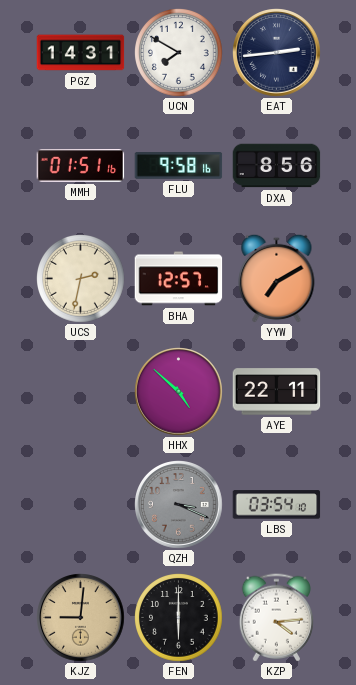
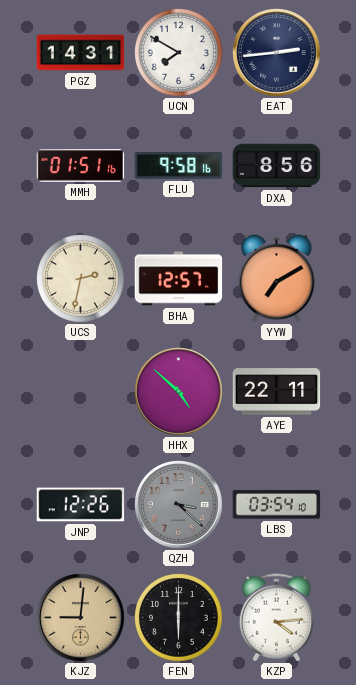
JNP: none -> 12:26
QZH: 3:19 -> 3:22
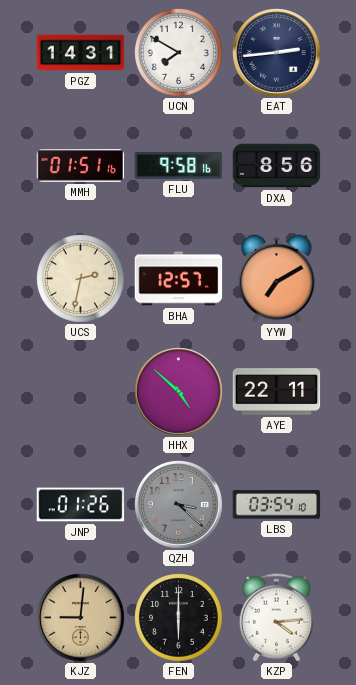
JNP: 12:26 -> 01:26
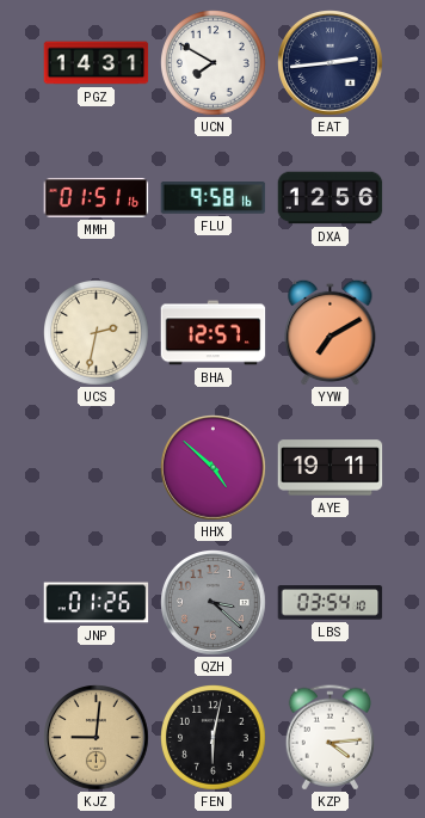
DXA: 8:56 -> 12:56
AYE: 22:11 -> 19:11
FEN: 6:00 -> 6:02
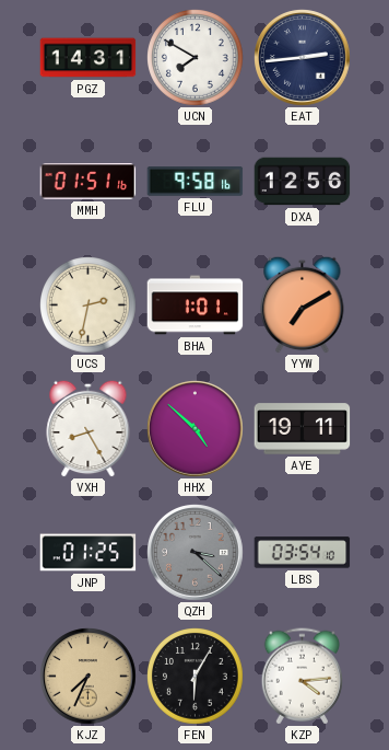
BHA: 12:57 -> 1:01
VXH: none -> 8:25
JNP: 01:26 -> 01:25
KJZ: 9:01 -> 7:34
FEN: 6:02 -> 6:05
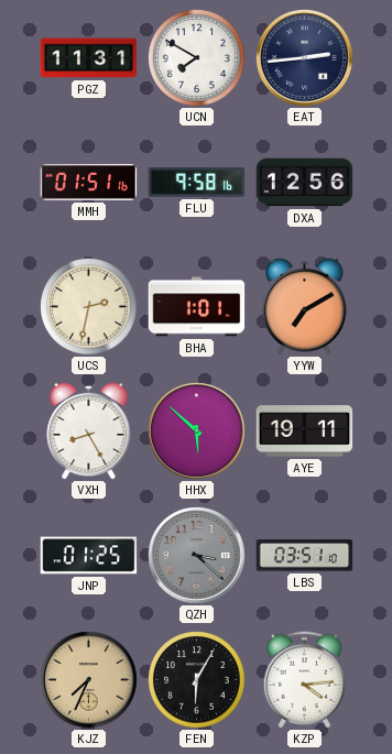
PGZ: 14:31 -> 11:31
HHX: 4:52 -> 5:52
LBS: 03:54 -> 03:51
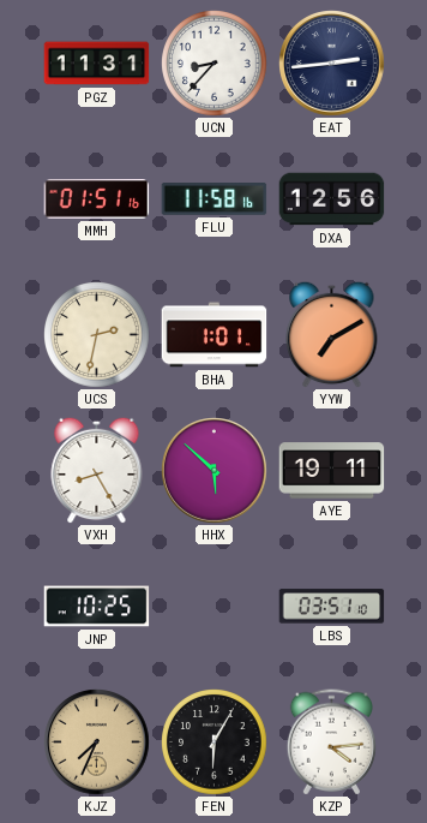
UCN: 7:50 -> 8:37
FLU: 9:58 -> 11:58
JNP: 01:25 -> 10:25
QZH: 3:22 -> none
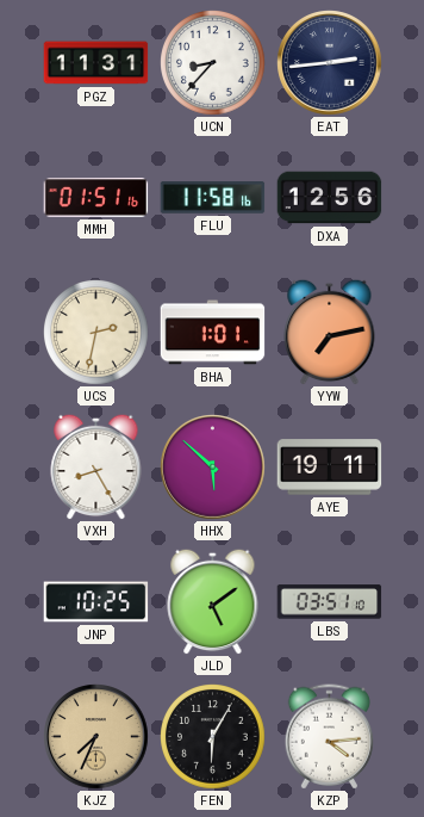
YYW: 7:10 -> 7:13
JLD: none -> 5:09
